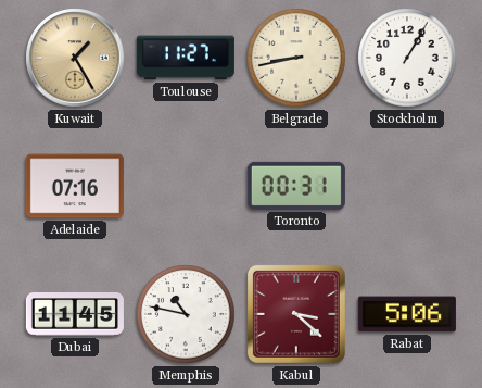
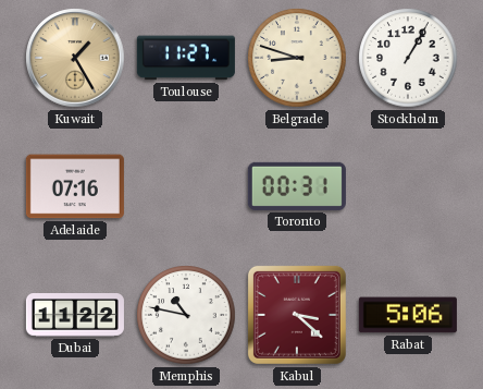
Belgrade: 8:43 -> 8:48
Dubai: 11:45 -> 11:22
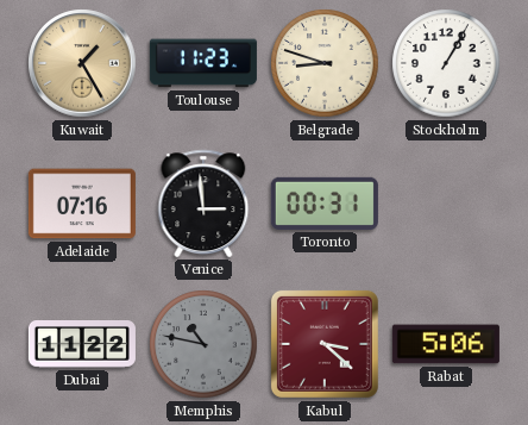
Toulouse: 11:27 -> 11:23
Venice: none -> 2:59
Memphis dial: white -> grey
